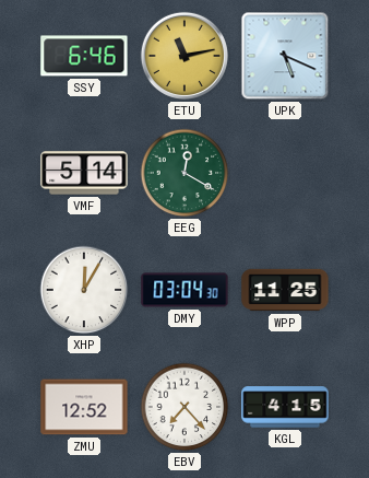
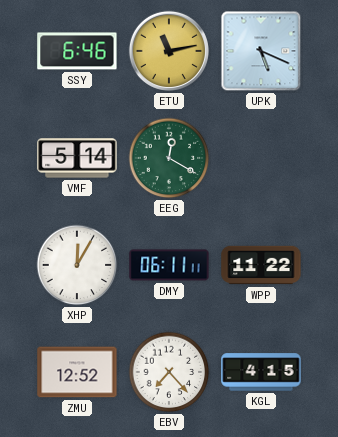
DMY: 03:04 -> 06:11
WPP: 11:25 -> 11:22
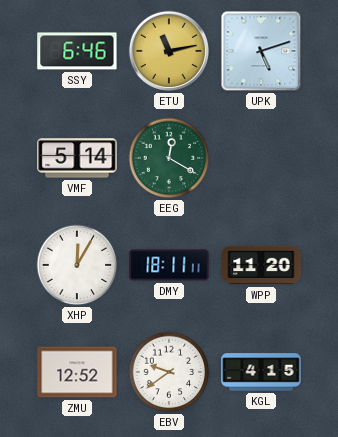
UPK: 5:19 -> 5:12
DMY: 06:11 -> 18:11
WPP: 11:22 -> 11:20
EBV: 7:23 -> 9:39
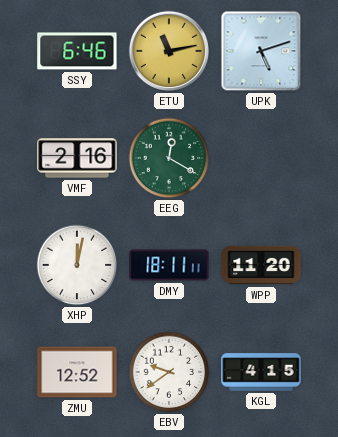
VMF: 5:14 -> 2:16
XHP: 12:05 -> 12:02
